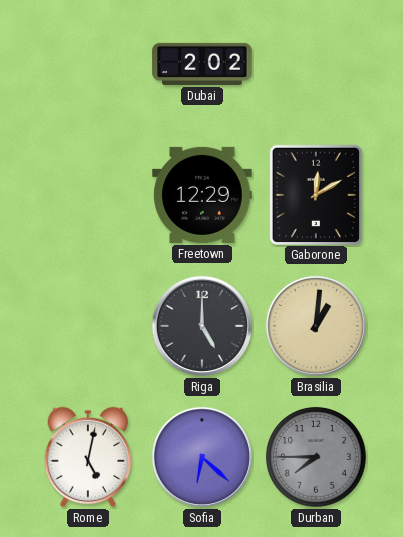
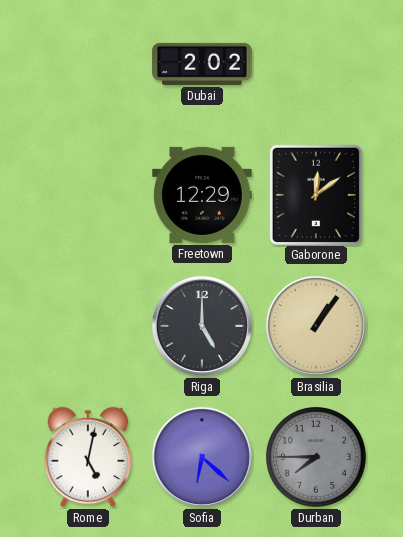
Gaborone: 12:10 -> 12:09
Brasilia: 1:01 -> 1:06
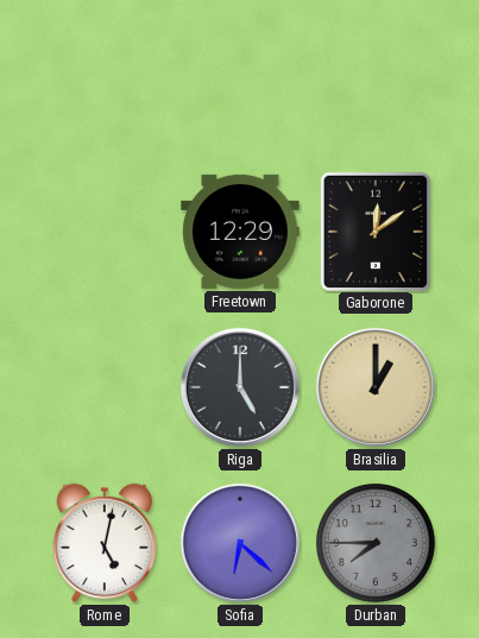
Dubai: 2:02 -> none
Brasilia: 1:06 -> 1:00
